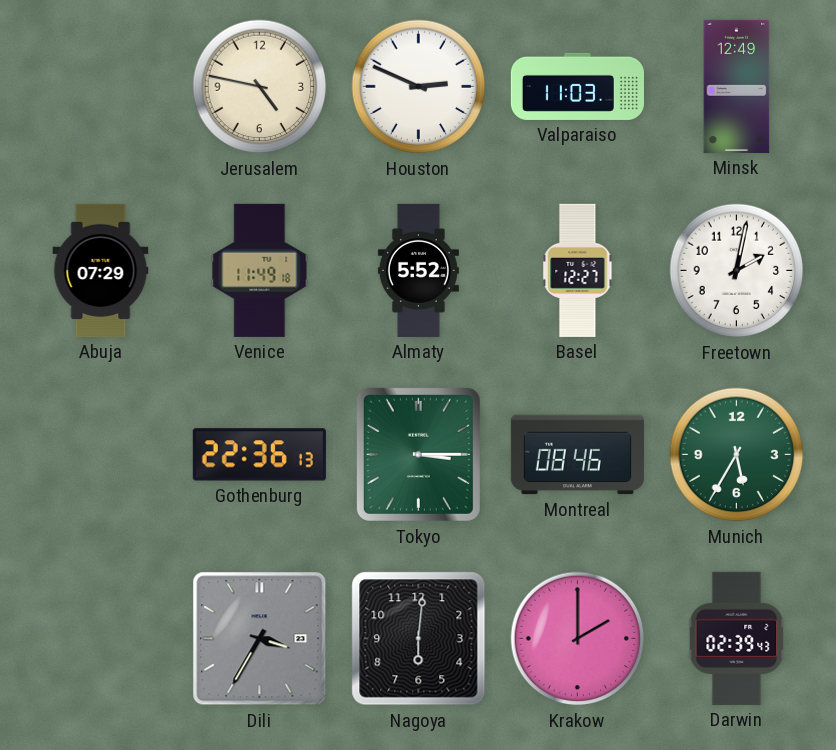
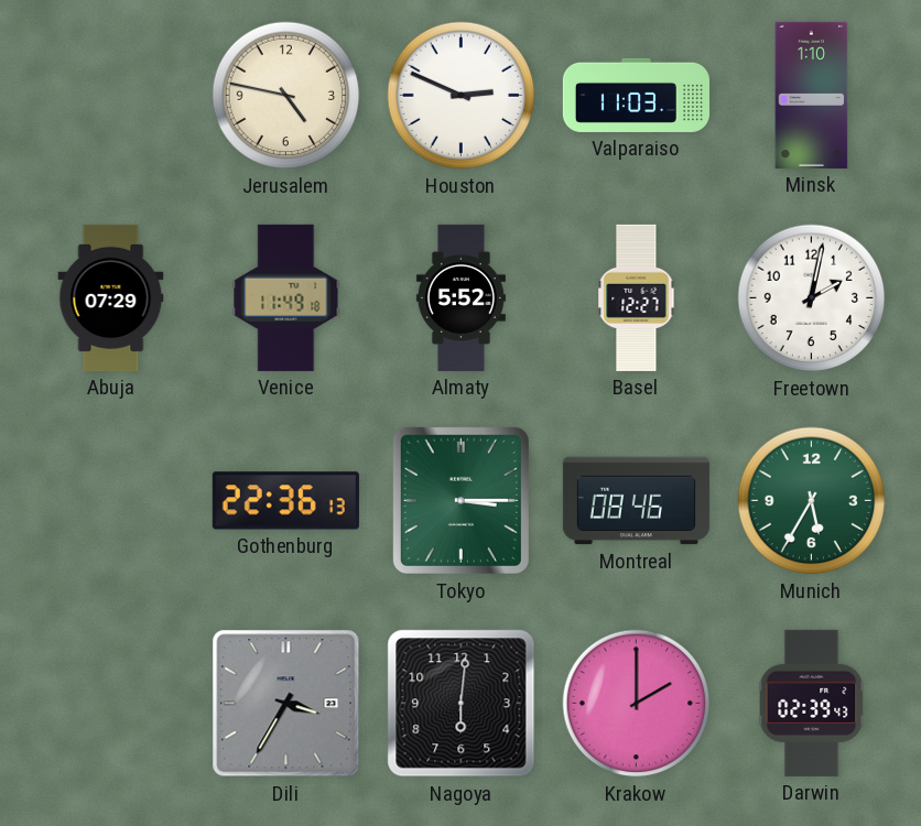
Minsk: 12:49 -> 1:10
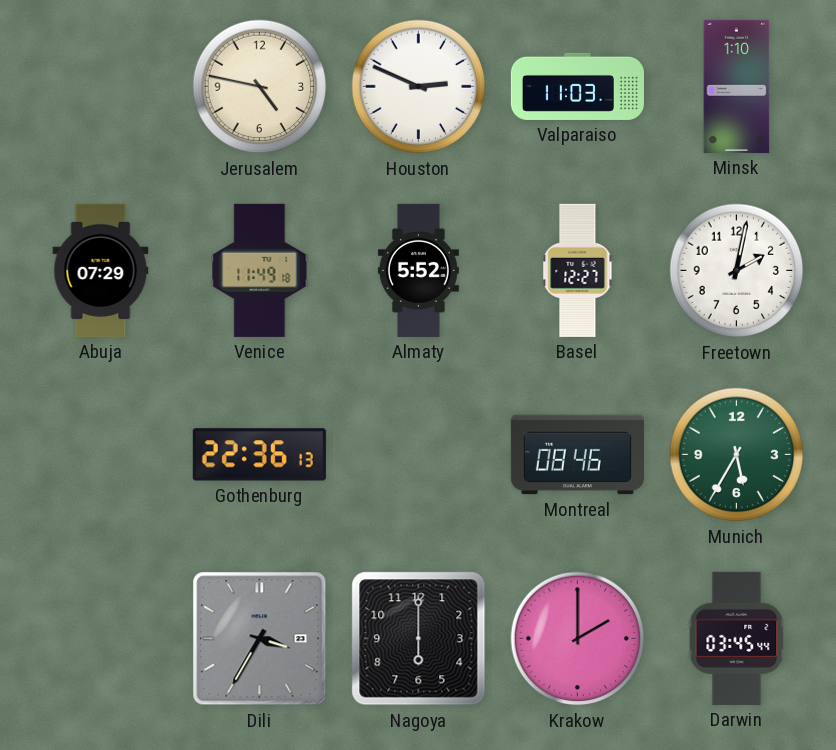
Tokyo: 3:15 -> none
Nagoya: 6:01 -> 6:00
Darwin: 02:39 -> 03:45
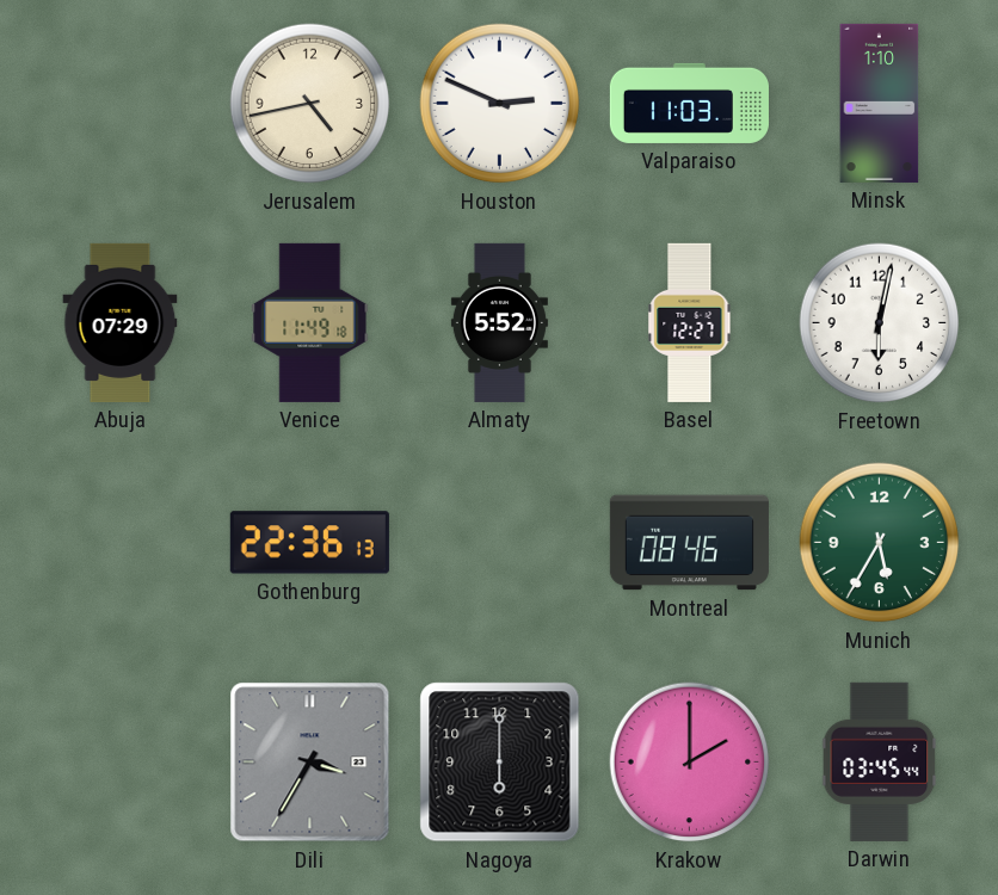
Jerusalem: 4:47 -> 4:43
Freetown: 2:02 -> 6:02
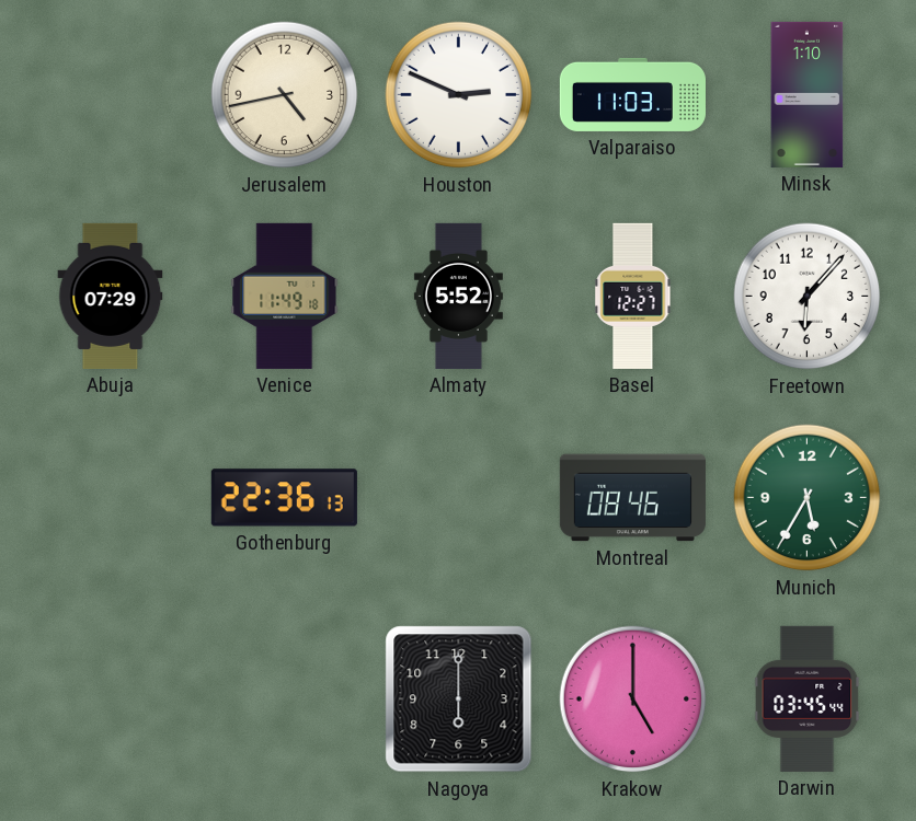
Freetown: 6:02 -> 6:07
Dili: 3:35 -> none
Krakow: 2:00 -> 5:00
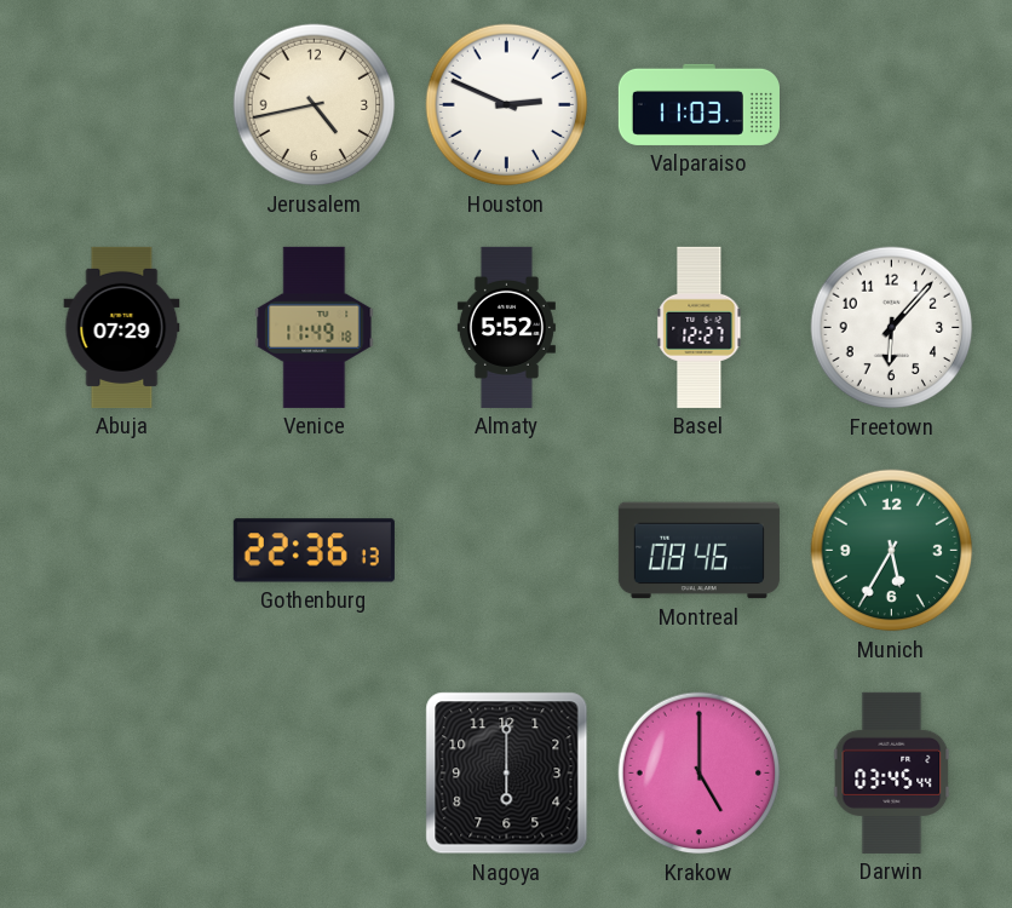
Minsk: 1:10 -> none
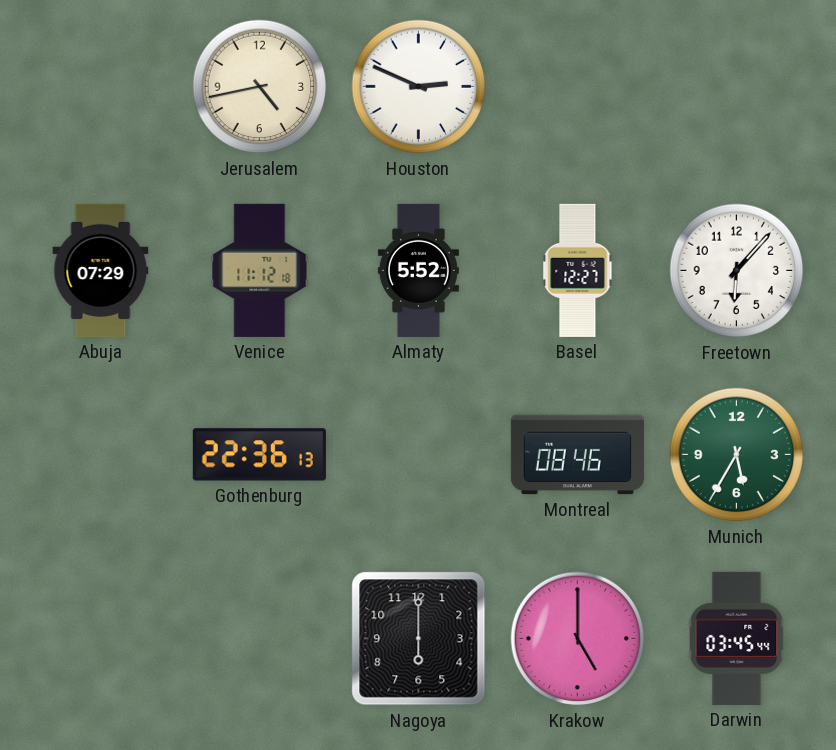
Valparaiso: 11:03 -> none
Venice: 11:49 -> 11:12
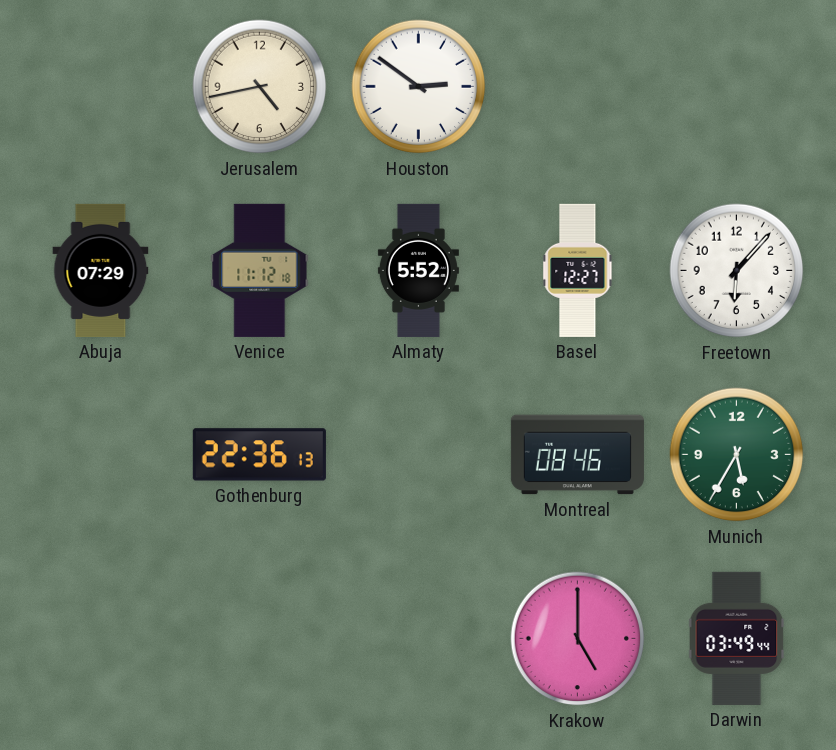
Houston: 2:49 -> 2:51
Nagoya: 6:00 -> none
Darwin: 03:45 -> 03:49
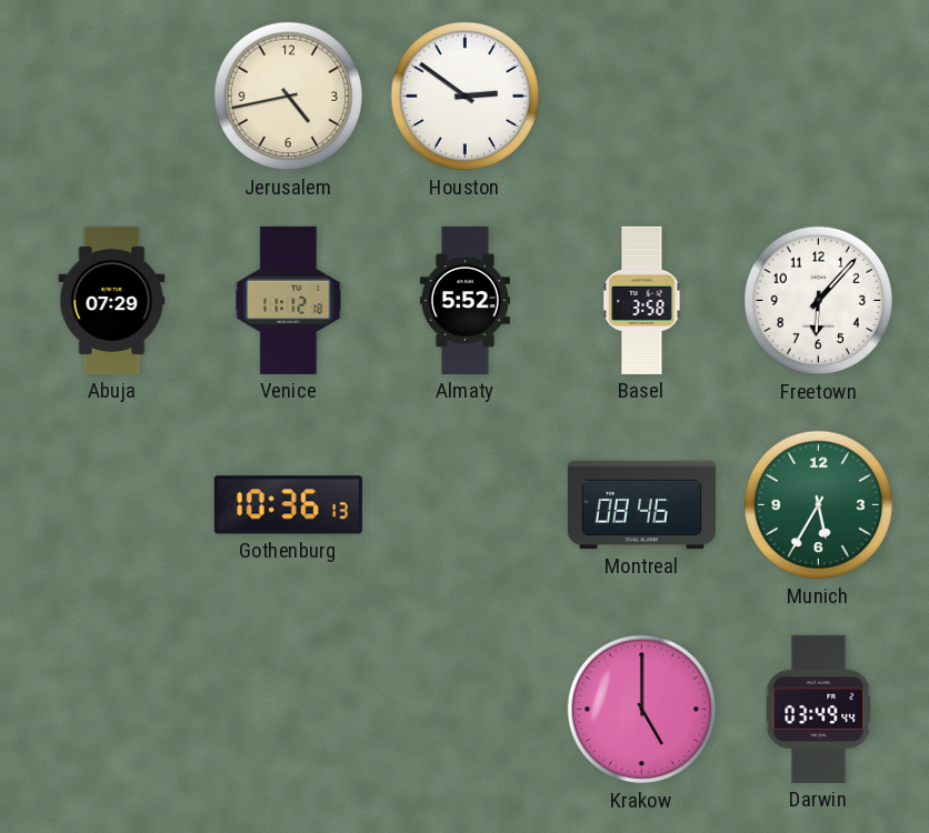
Basel: 12:27 -> 3:58
Gothenburg: 22:36 -> 10:36
